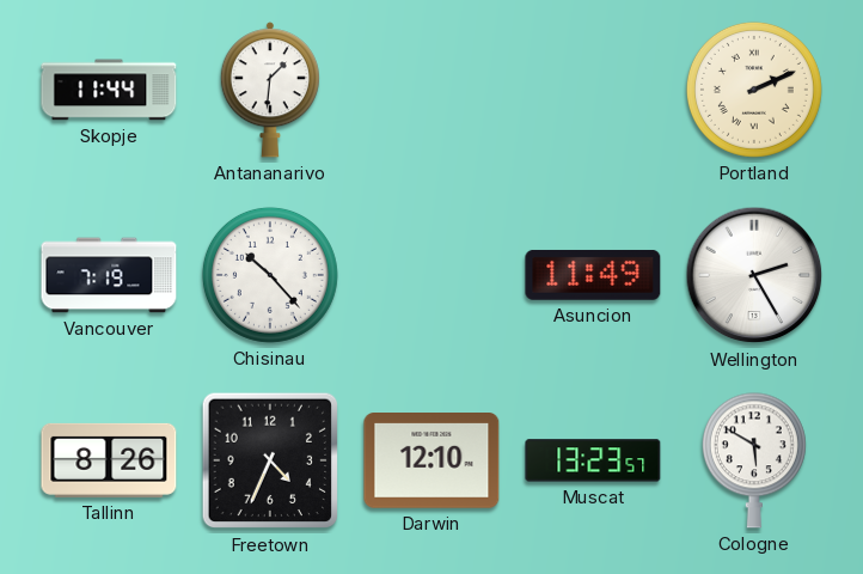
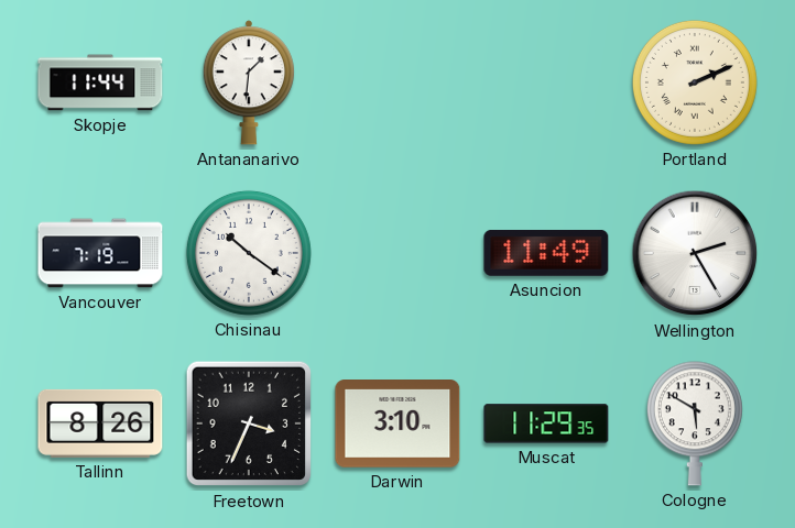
Chisinau: 10:23 -> 10:21
Freetown: 4:34 -> 3:34
Darwin: 12:10 -> 3:10
Muscat: 13:23 -> 11:29
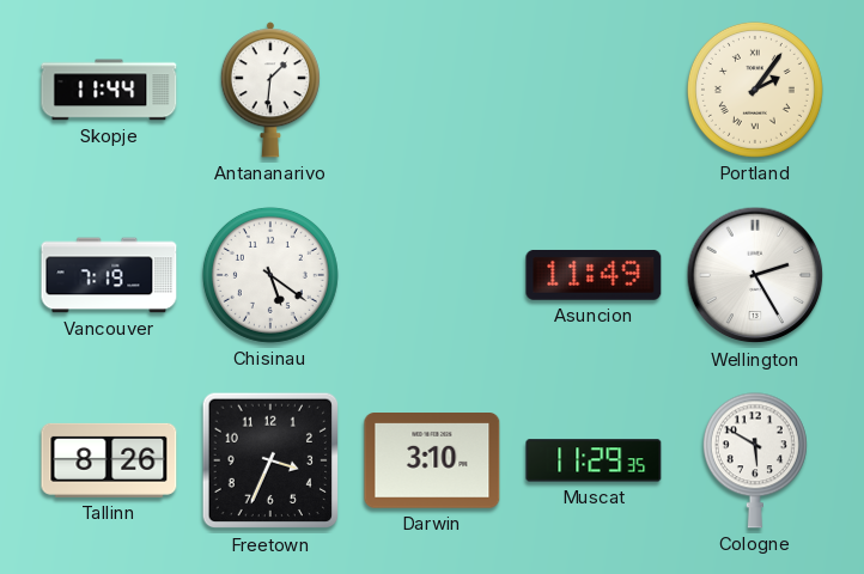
Portland: 2:11 -> 2:06
Chisinau: 10:21 -> 5:21
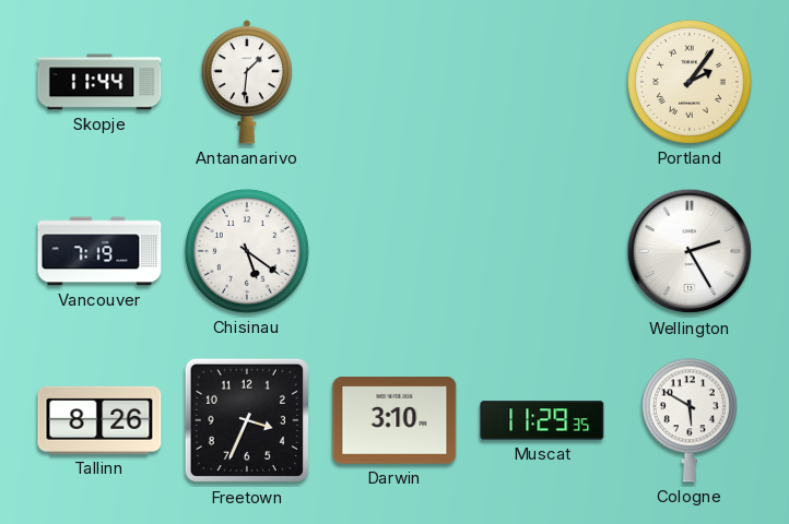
Asuncion: 11:49 -> none
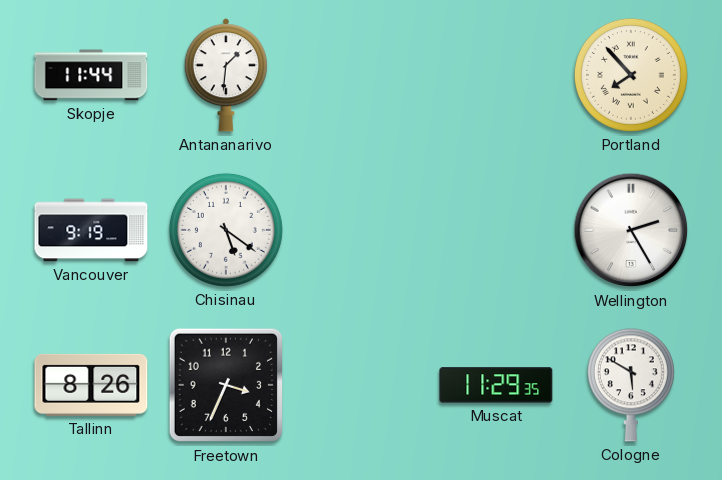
Portland: 2:06 -> 7:53
Vancouver: 7:19 -> 9:19
Darwin: 3:10 -> none
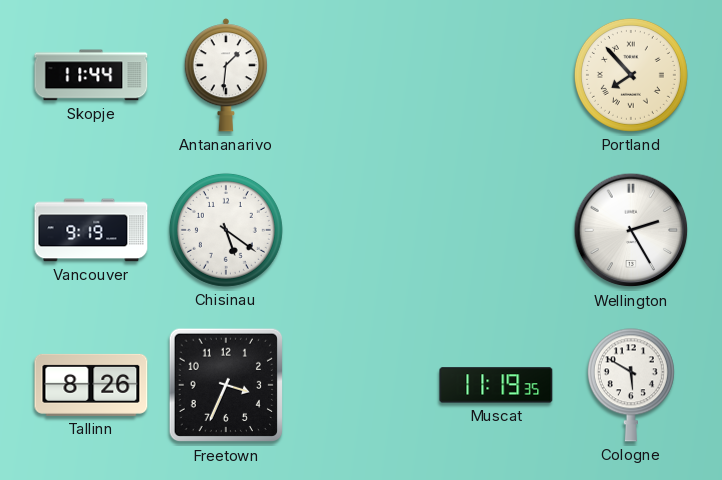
Muscat: 11:29 -> 11:19
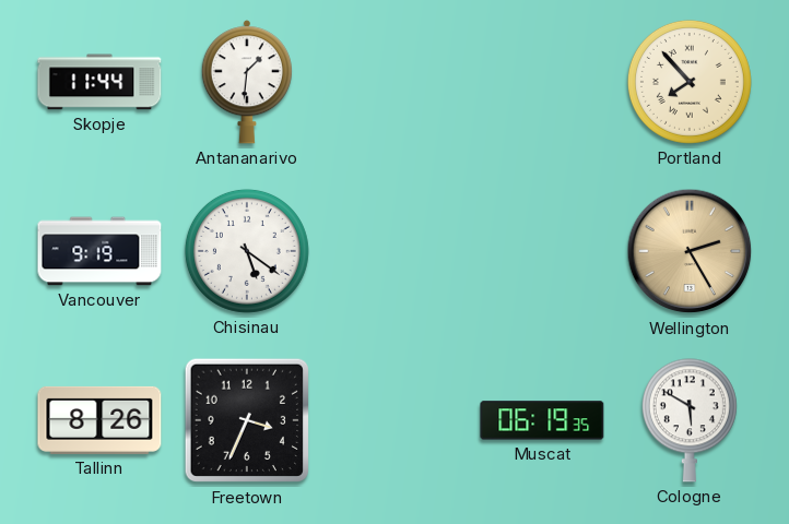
Wellington dial: white -> champagne
Muscat: 11:19 -> 06:19
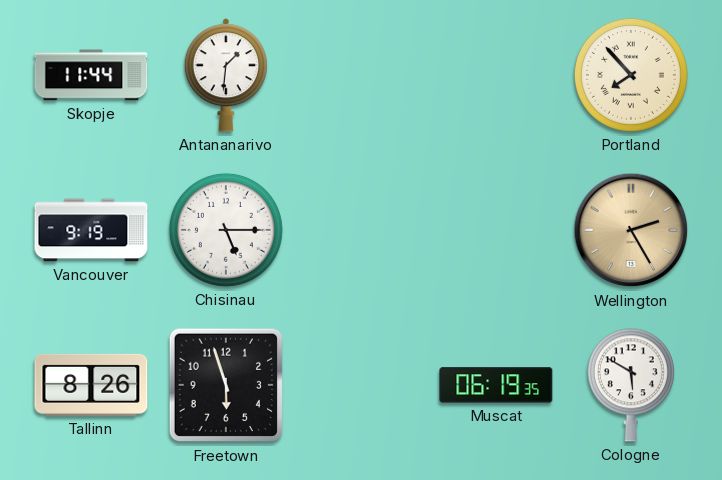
Chisinau: 5:21 -> 5:15
Freetown: 3:34 -> 5:57
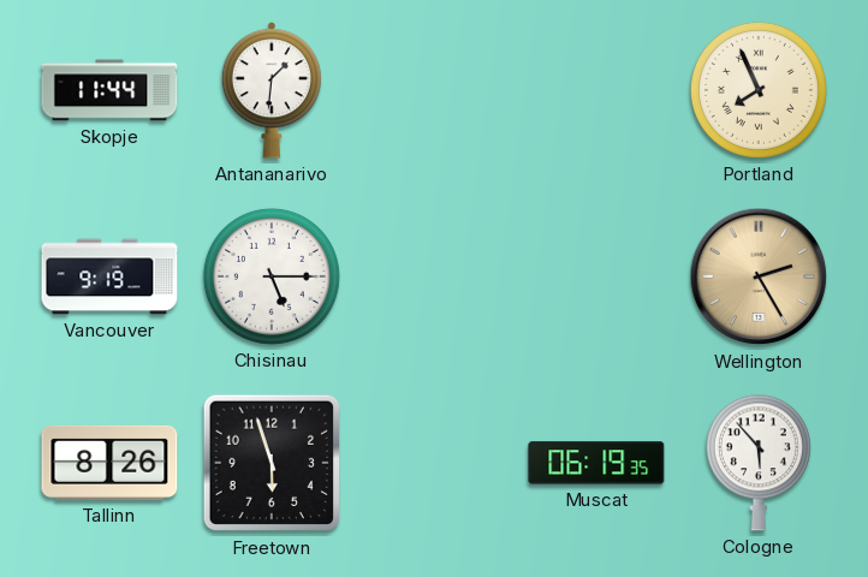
Portland: 7:53 -> 7:56
Cologne: 5:50 -> 5:53
